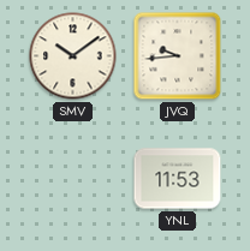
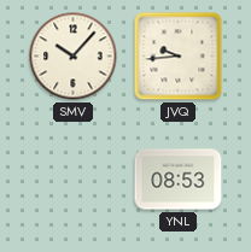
SMV: 10:09 -> 10:07
YNL: 11:53 -> 08:53
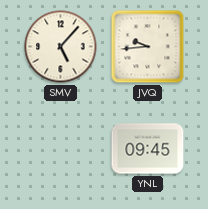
SMV: 10:07 -> 5:07
YNL: 08:53 -> 09:45
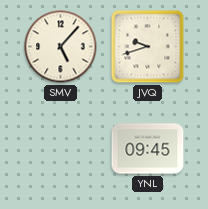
JVQ: 9:44 -> 9:42
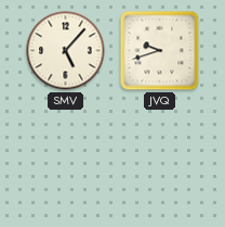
YNL: 09:45 -> none
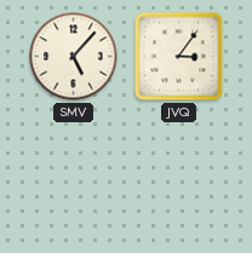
JVQ: 9:42 -> 3:06
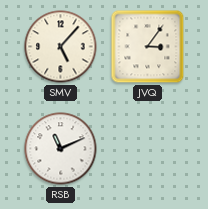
RSB: none -> 11:11
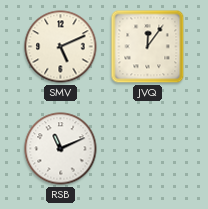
SMV: 5:07 -> 5:11
JVQ: 3:06 -> 12:06
